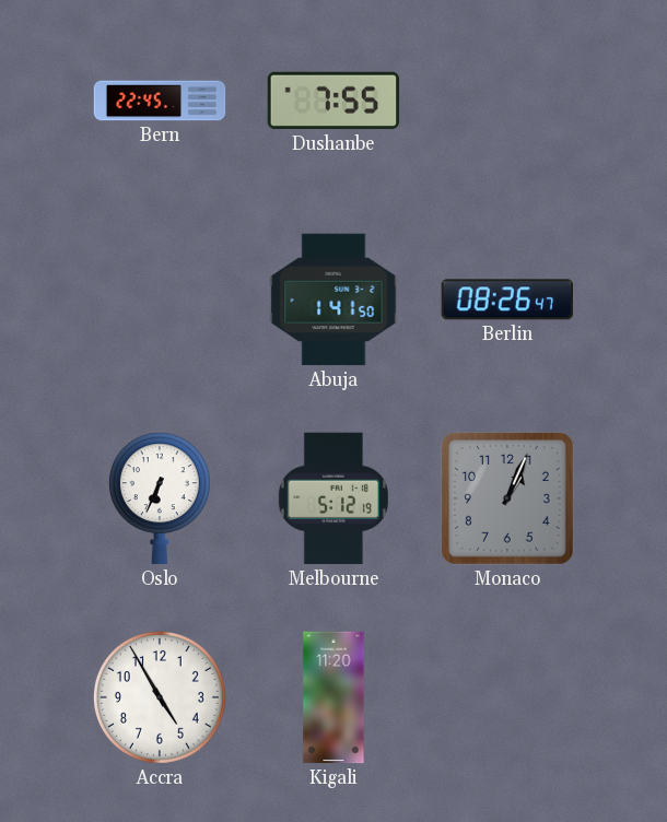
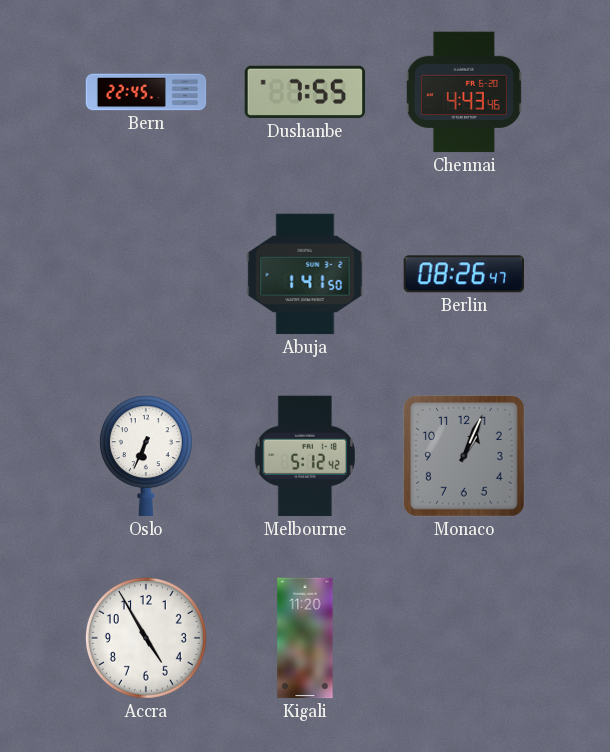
Chennai: none -> 4:43
Melbourne: 5:12:19 -> 5:12:42
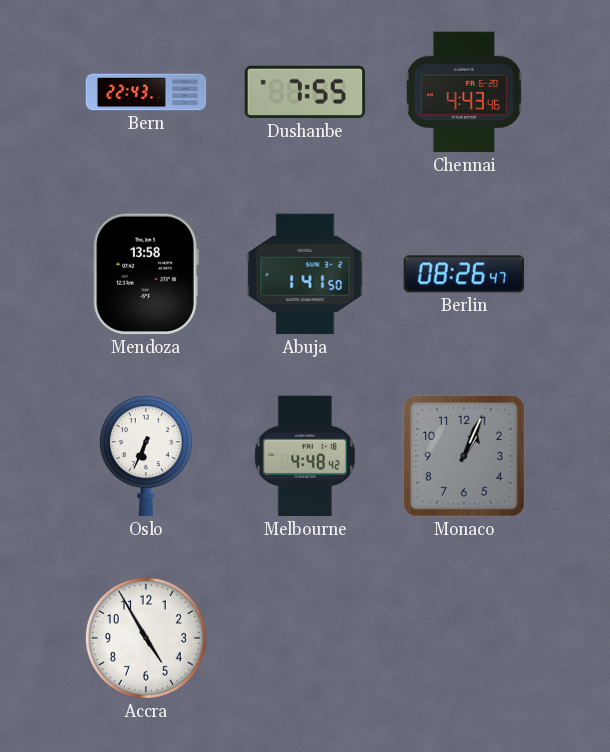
Bern: 22:45 -> 22:43
Mendoza: none -> 13:58
Melbourne: 5:12 -> 4:48
Kigali: 11:20 -> none
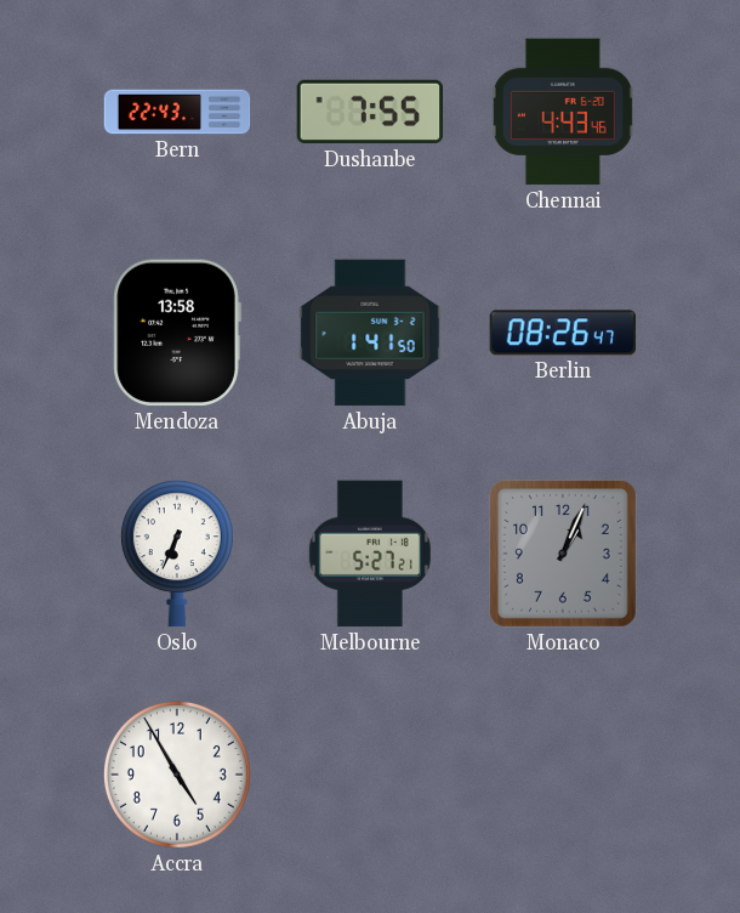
Melbourne: 4:48 -> 5:27
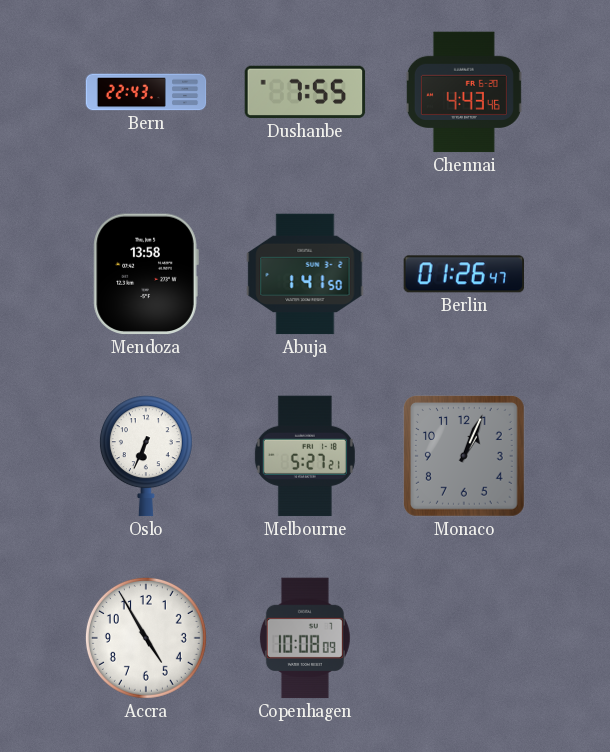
Berlin: 08:26 -> 01:26
Copenhagen: none -> 10:08
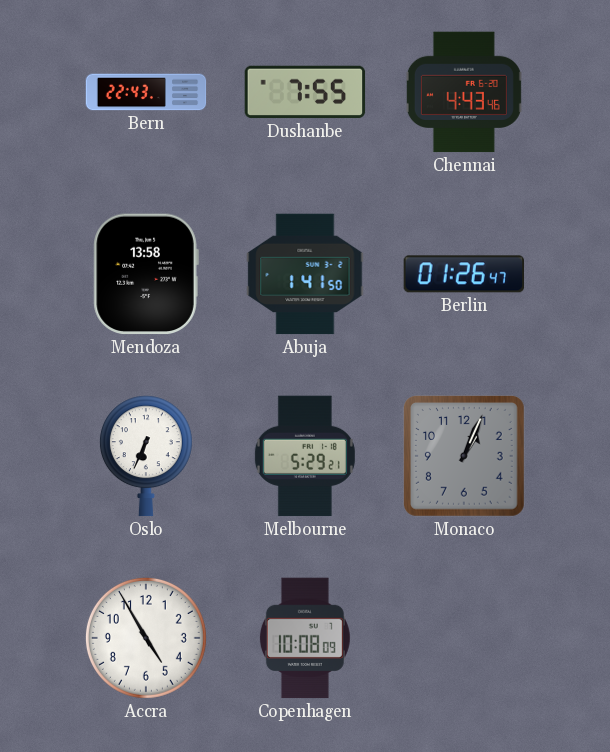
Melbourne: 5:27 -> 5:29
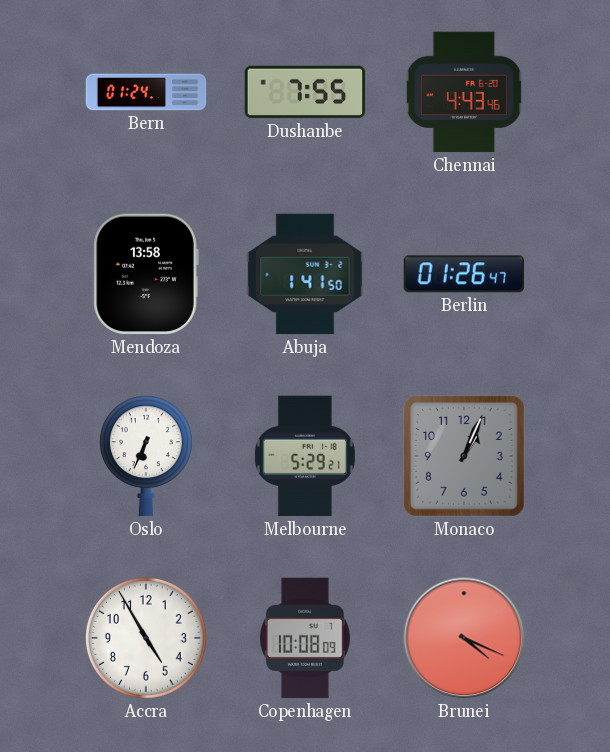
Bern: 22:43 -> 01:24
Brunei: none -> 4:19
